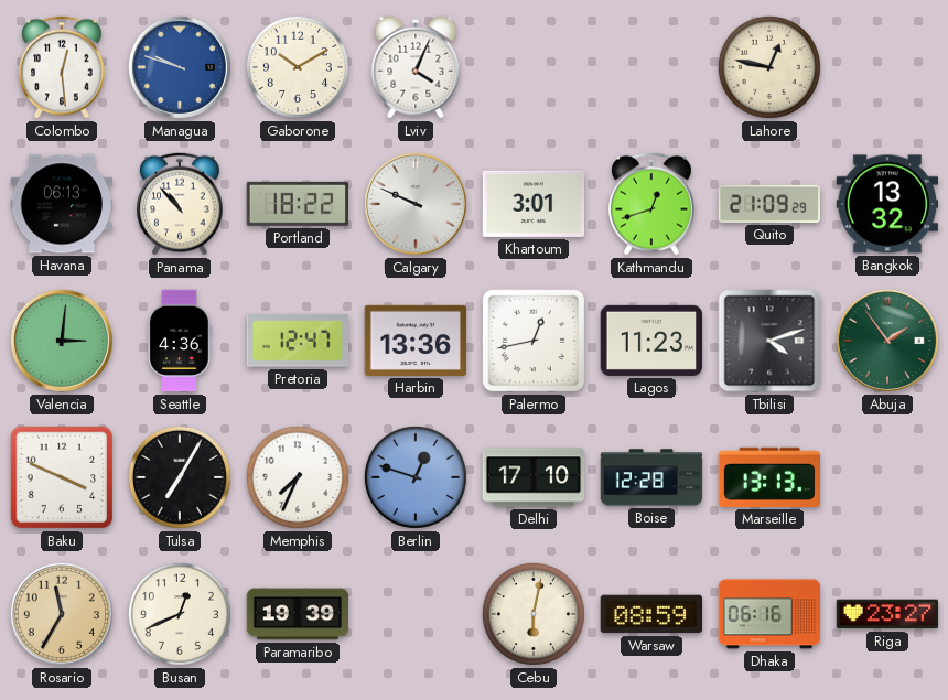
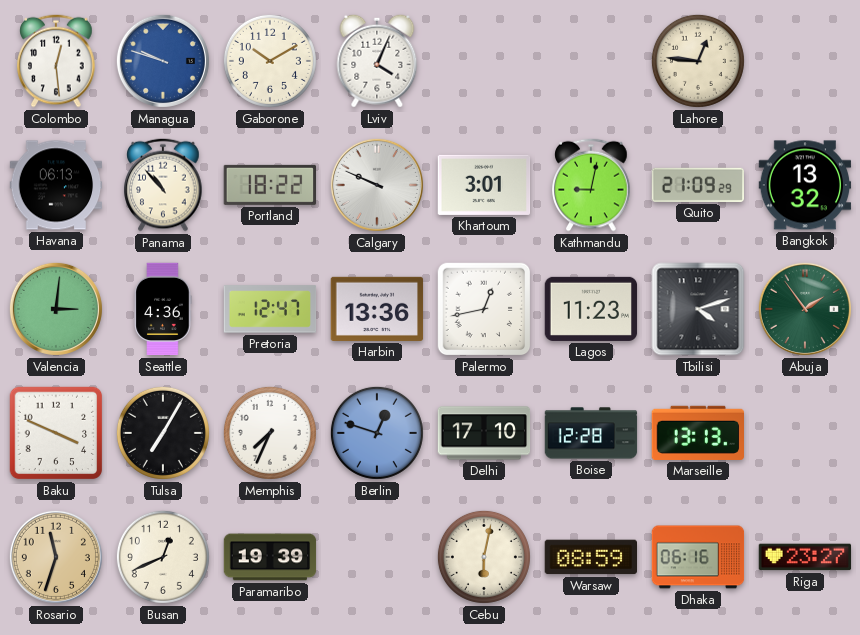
Lahore: 12:47 -> 12:46
Kathmandu: 12:42 -> 9:02
Rosario: 11:35 -> 11:33
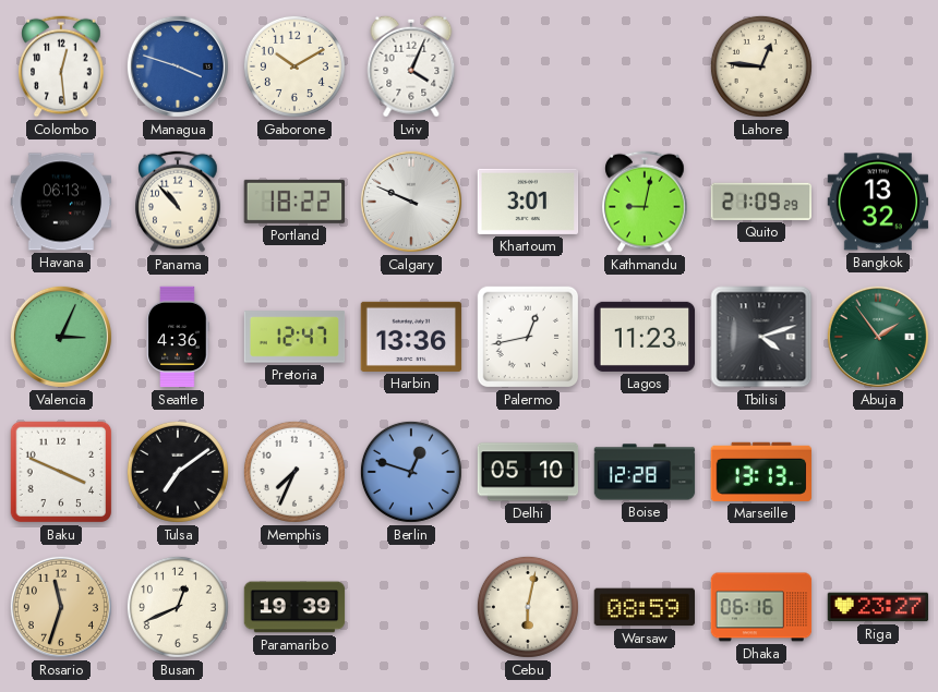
Managua: 9:48 -> 3:48
Valencia: 3:01 -> 3:04
Tulsa: 7:05 -> 7:09
Delhi: 17:10 -> 05:10
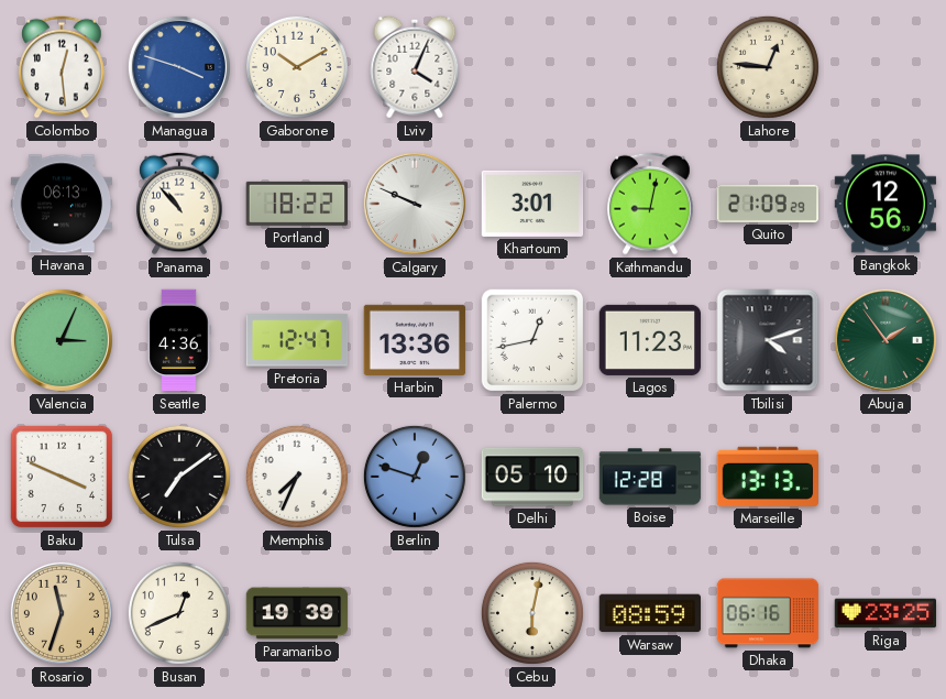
Bangkok: 13:32 -> 12:56
Riga: 23:27 -> 23:25
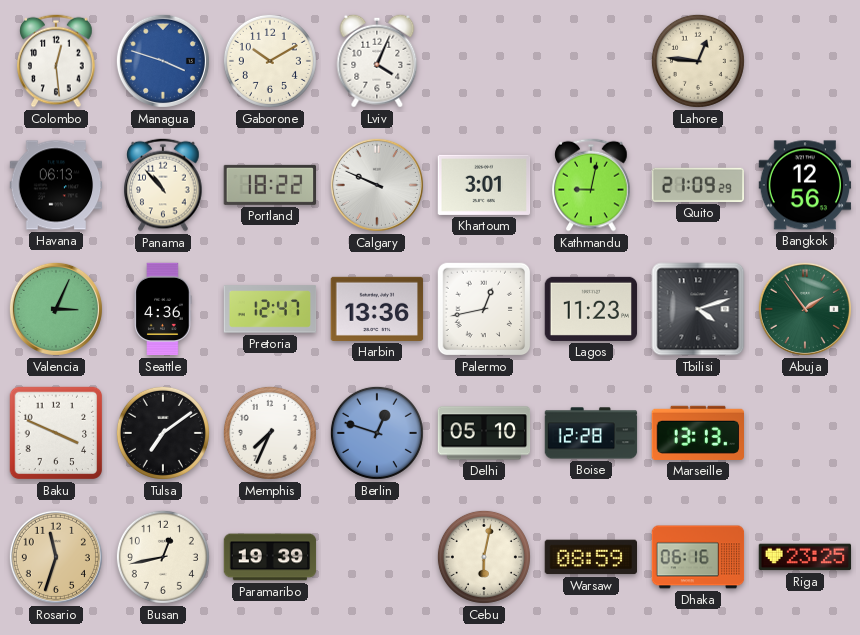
Busan: 12:41 -> 12:43
